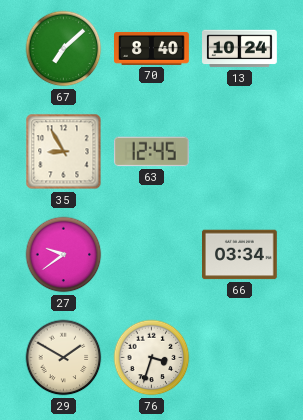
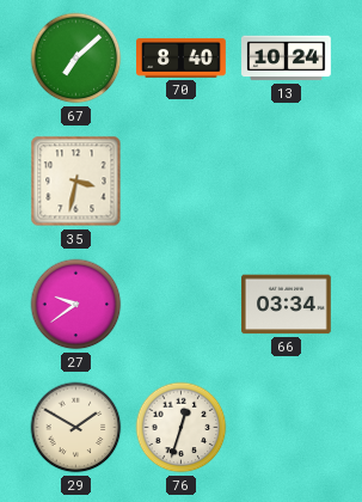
35: 8:55 -> 3:32
63: 12:45 -> none
76: 3:33 -> 12:33
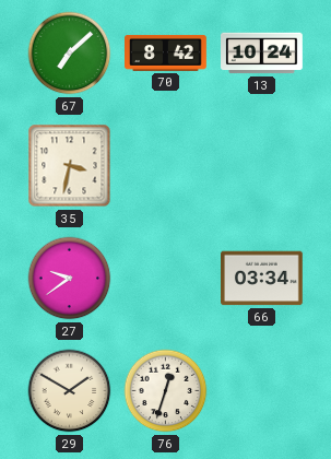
70: 8:40 -> 8:42
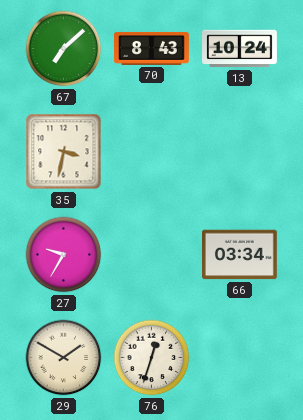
70: 8:42 -> 8:43
27: 9:39 -> 9:35
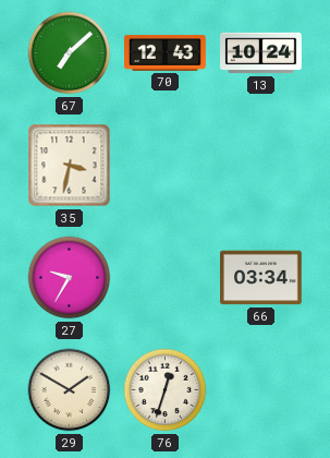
70: 8:43 -> 12:43
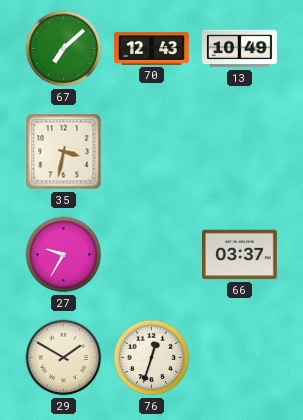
13: 10:24 -> 10:49
66: 03:34 -> 03:37
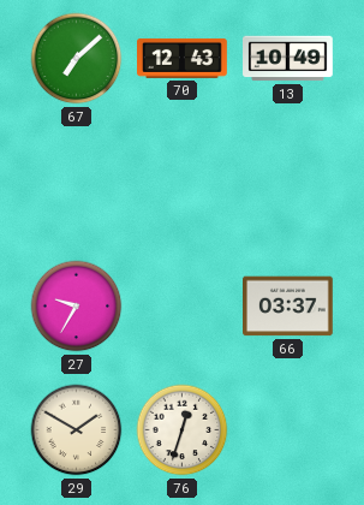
35: 3:32 -> none
